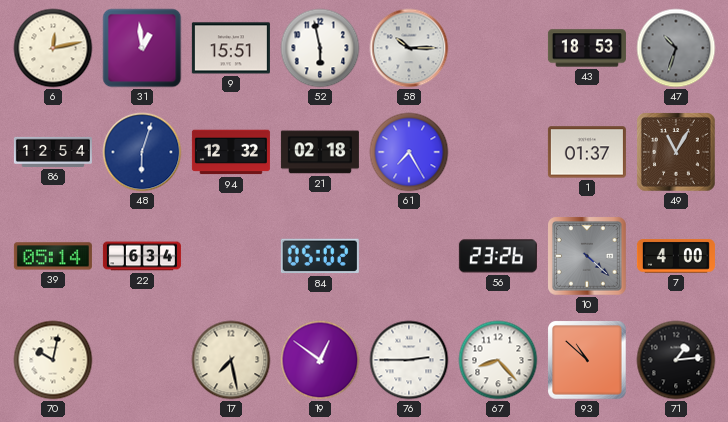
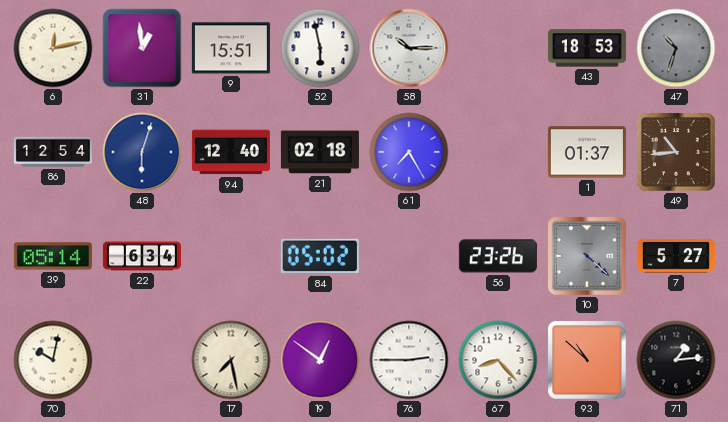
94: 12:32 -> 12:40
49: 11:05 -> 10:44
7: 4:00 -> 5:27
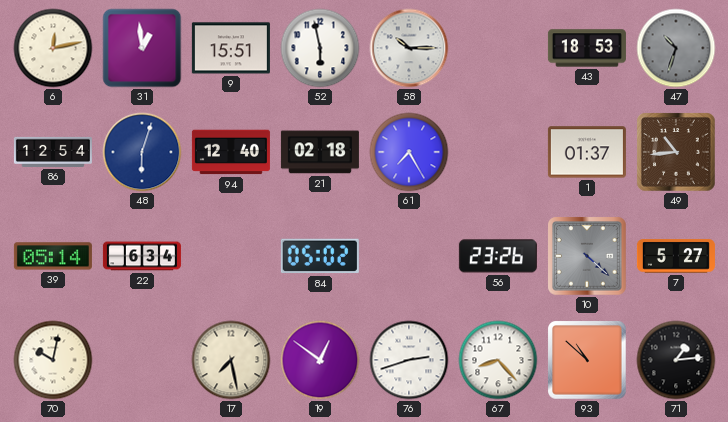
76: 2:45 -> 2:42
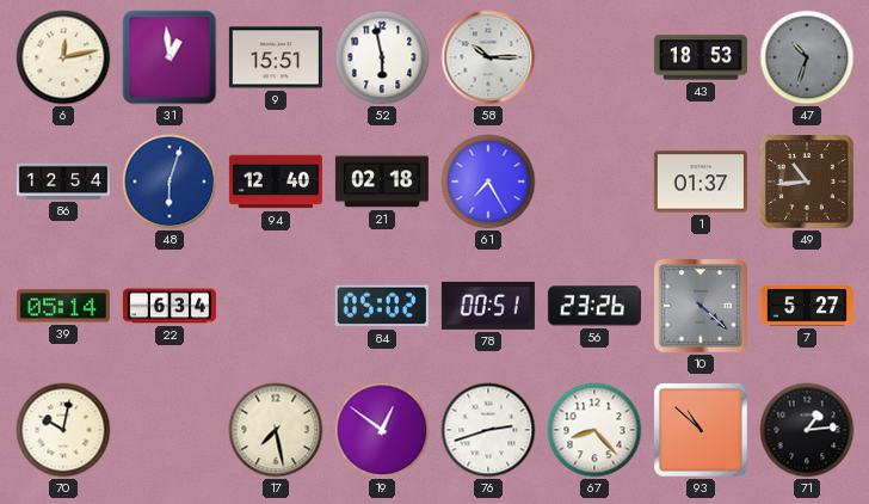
78: none -> 00:51
